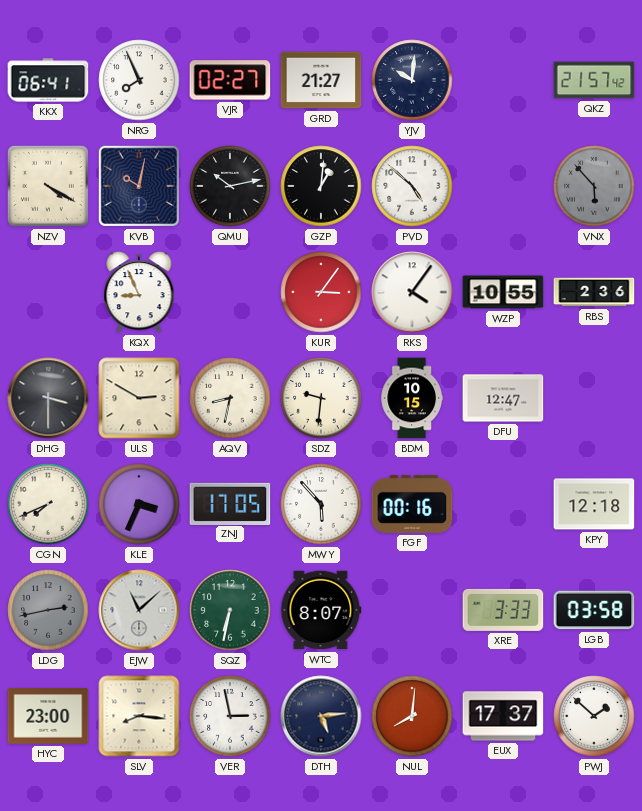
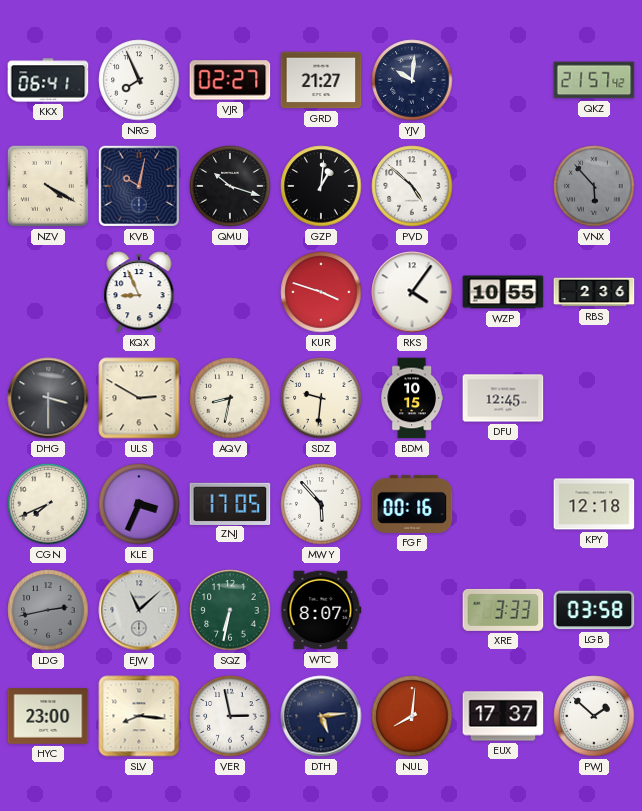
QMU: 10:13 -> 10:18
KUR: 3:06 -> 3:48
DFU: 12:47 -> 12:45
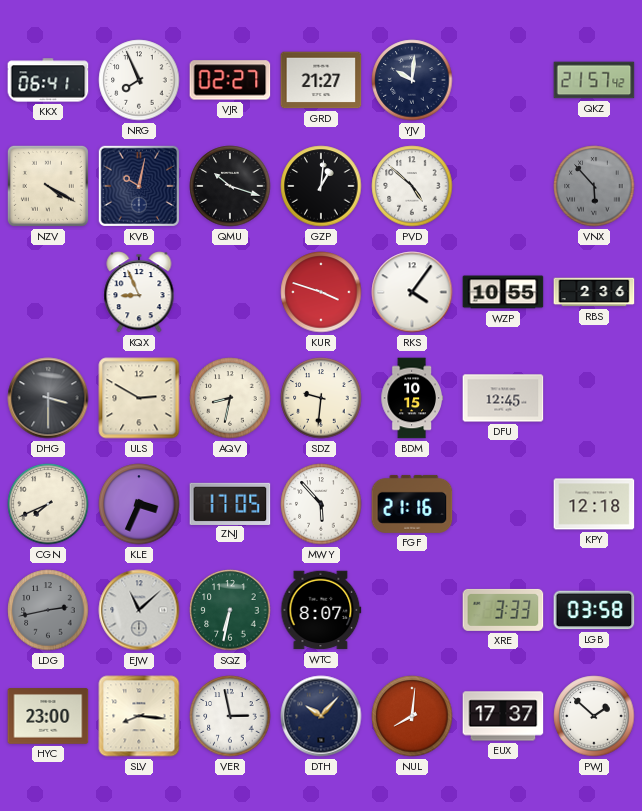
FGF: 00:16 -> 21:16
DTH: 5:14 -> 10:07
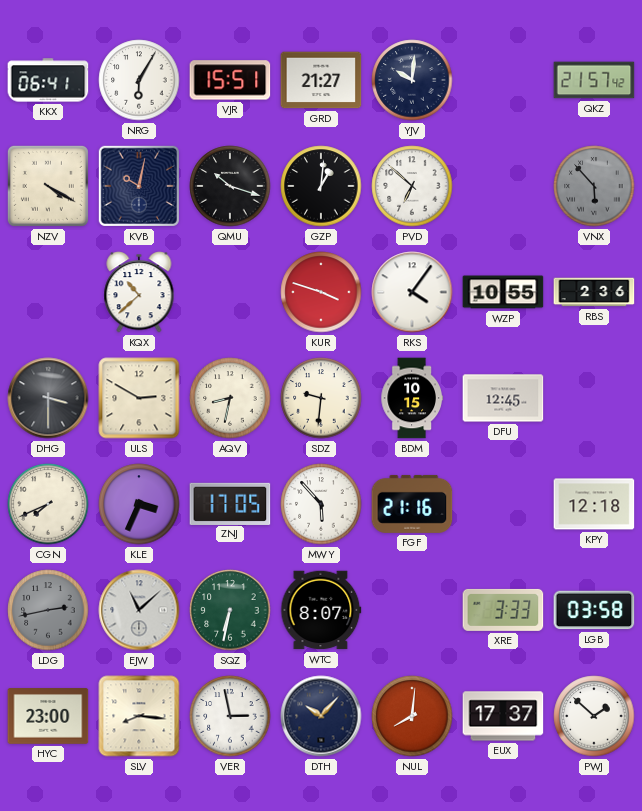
NRG: 7:56 -> 6:05
VJR: 02:27 -> 15:51
PVD: 4:52 -> 6:52
KQX: 8:56 -> 10:38
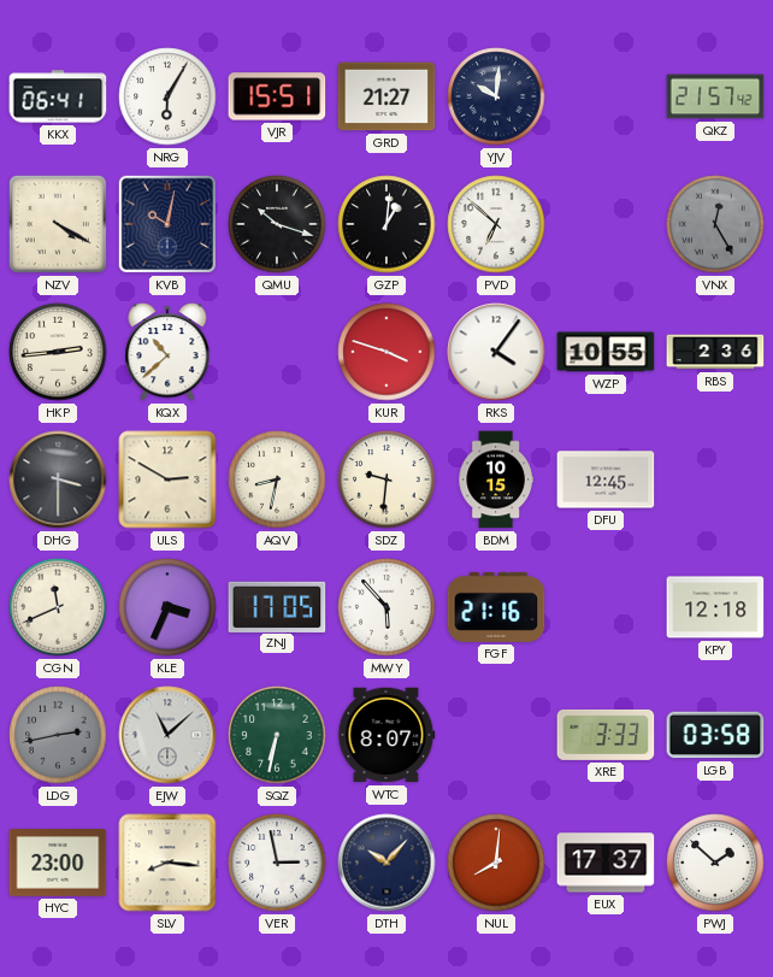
VNX: 5:53 -> 12:25
HKP: none -> 2:44
CGN: 7:41 -> 11:41
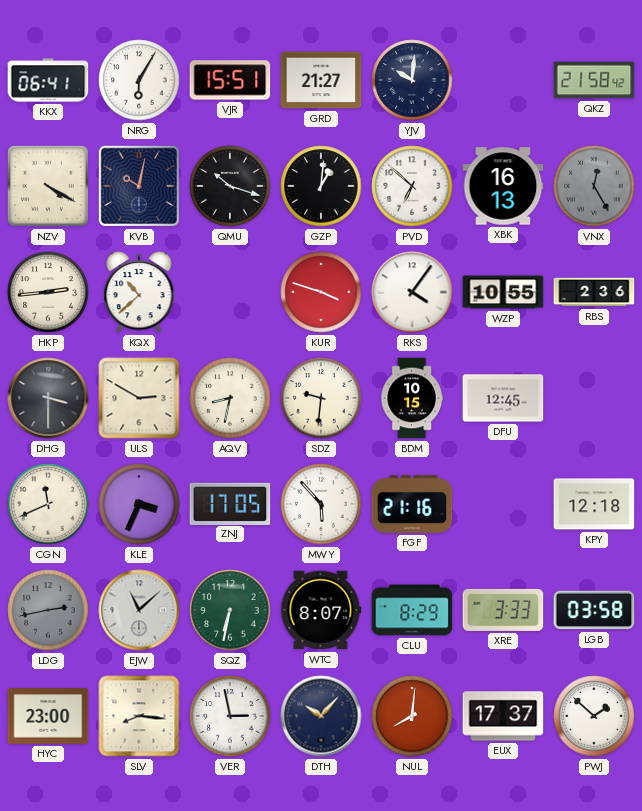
QKZ: 21:57 -> 21:58
XBK: none -> 16:13
CLU: none -> 8:29
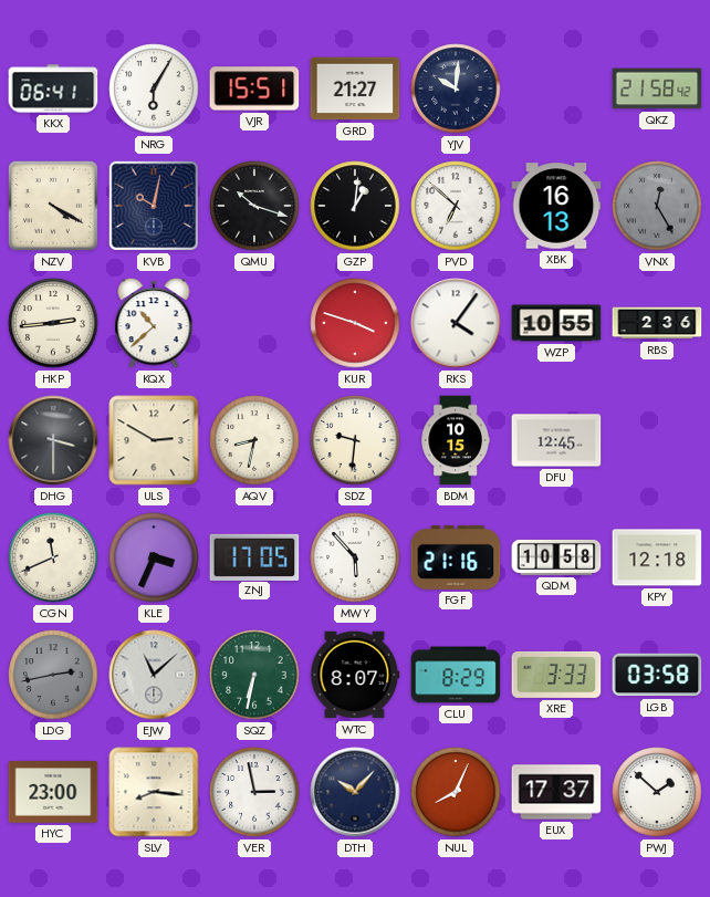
QDM: none -> 10:58
NUL: 8:01 -> 8:04
